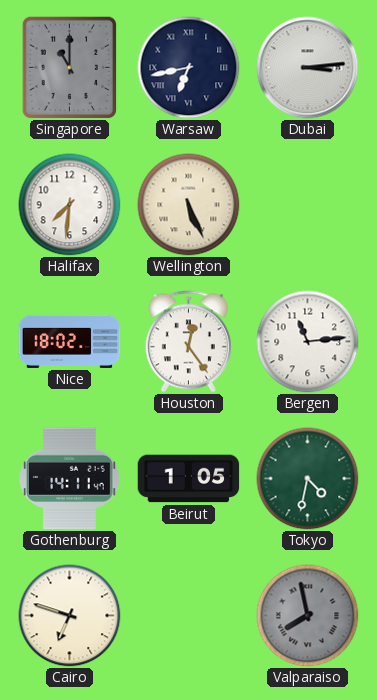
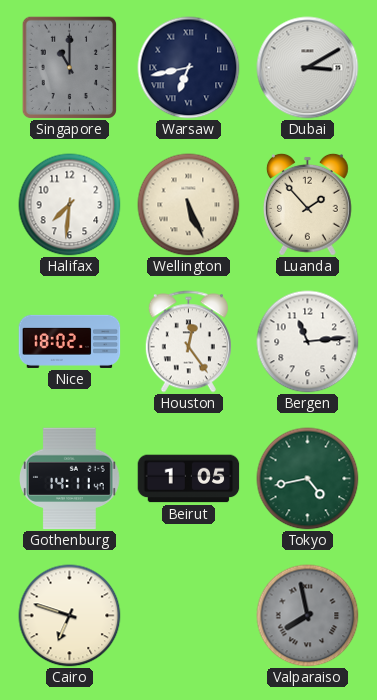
Dubai: 3:14 -> 3:10
Luanda: none -> 1:53
Tokyo: 4:32 -> 4:43
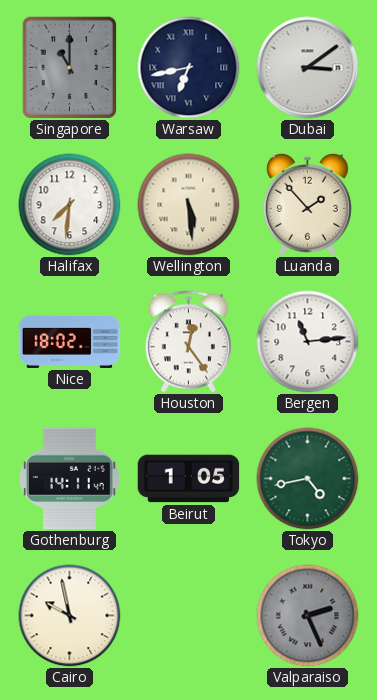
Dubai: 3:10 -> 3:09
Wellington: 5:26 -> 5:29
Cairo: 6:48 -> 9:58
Valparaiso: 7:58 -> 2:26
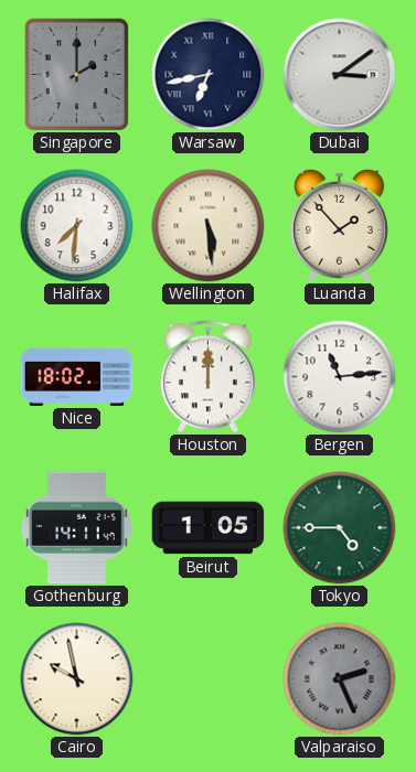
Singapore: 11:00 -> 2:00
Houston: 12:24 -> 12:00
Tokyo: 4:43 -> 4:45
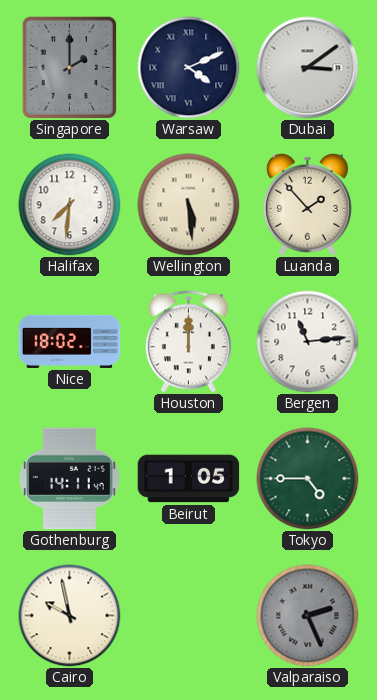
Warsaw: 6:43 -> 4:11
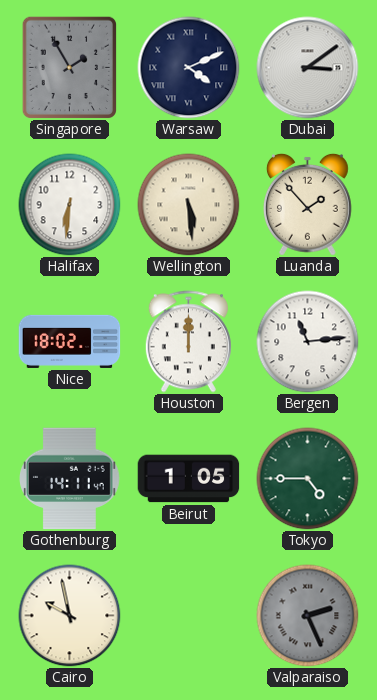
Singapore: 2:00 -> 1:55
Halifax: 7:31 -> 6:31
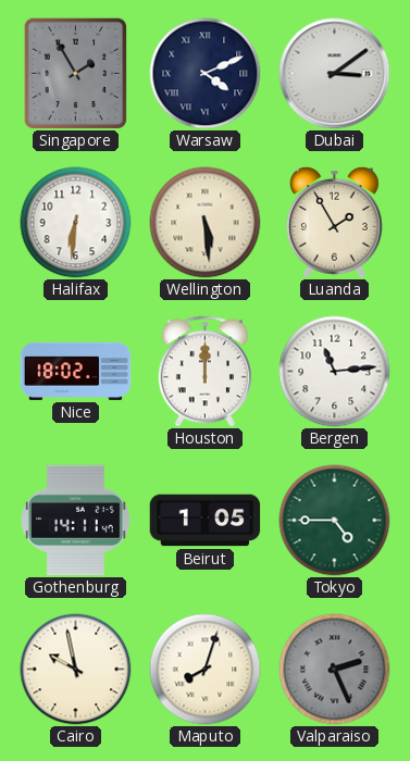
Luanda: 1:53 -> 1:55
Maputo: none -> 8:03
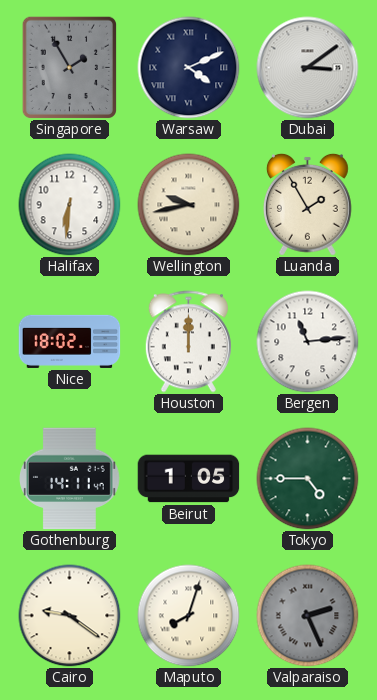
Wellington: 5:29 -> 9:43
Cairo: 9:58 -> 9:21
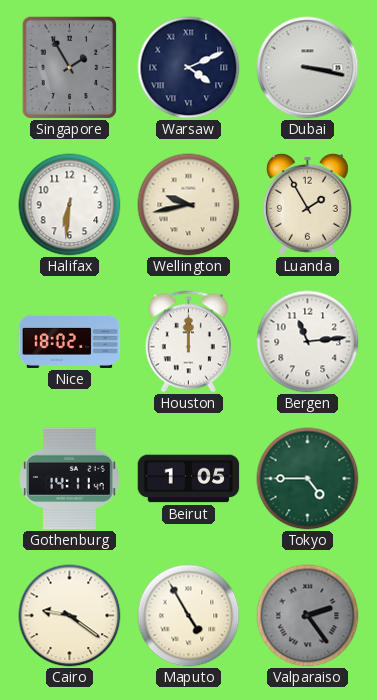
Dubai: 3:09 -> 3:17
Maputo: 8:03 -> 4:55
Valparaiso: 2:26 -> 2:24
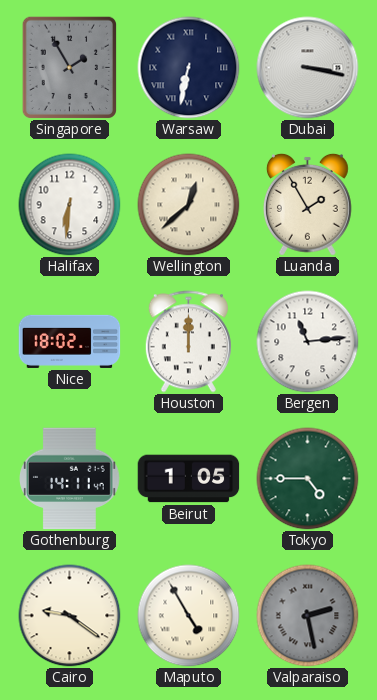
Warsaw: 4:11 -> 6:32
Wellington: 9:43 -> 12:38
Valparaiso: 2:24 -> 2:28
